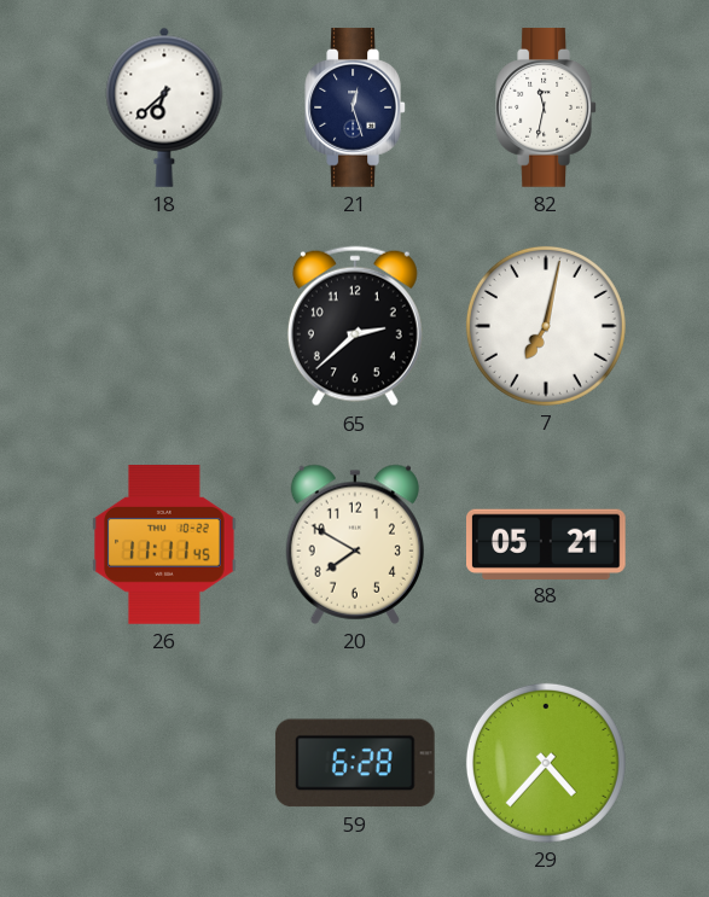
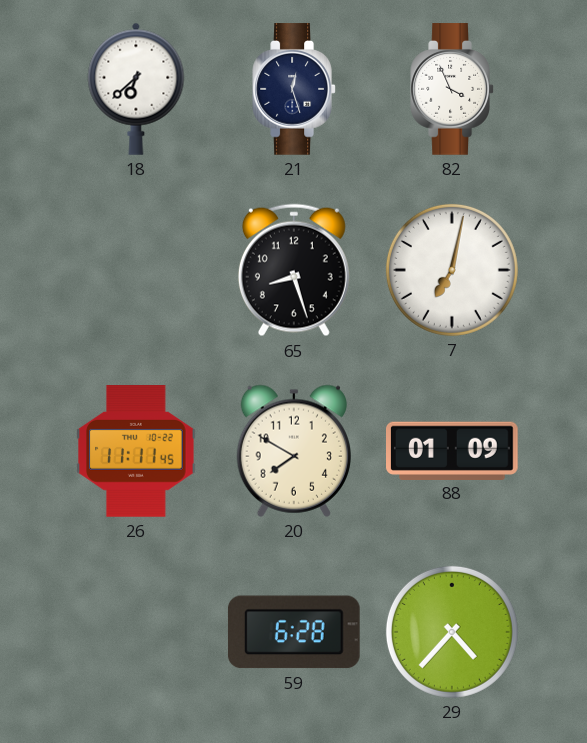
82: 11:32 -> 3:56
65: 2:38 -> 8:27
88: 05:21 -> 01:09
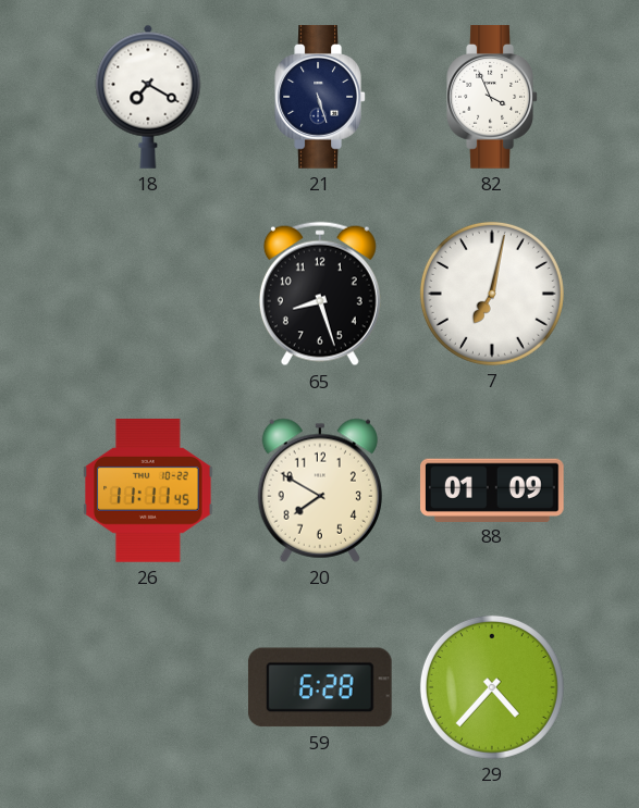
18: 6:38 -> 7:20
21: 12:27 -> 5:27
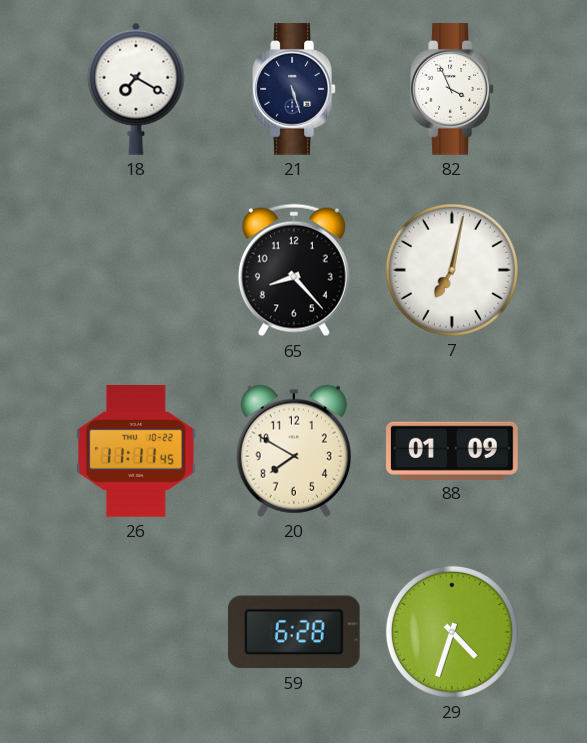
65: 8:27 -> 8:23
29: 4:37 -> 4:33
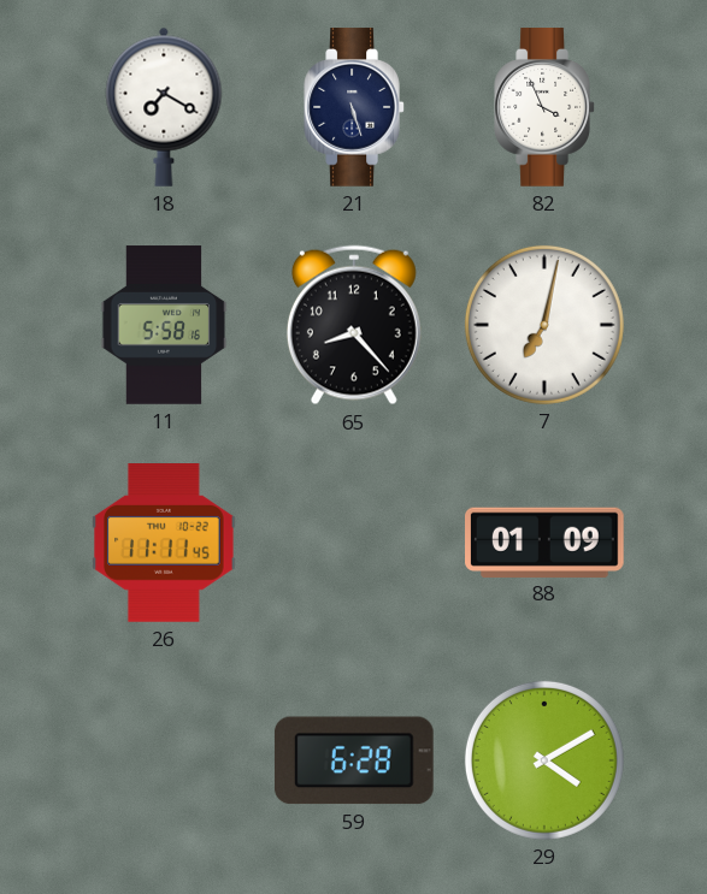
11: none -> 5:58
20: 7:50 -> none
29: 4:33 -> 4:10
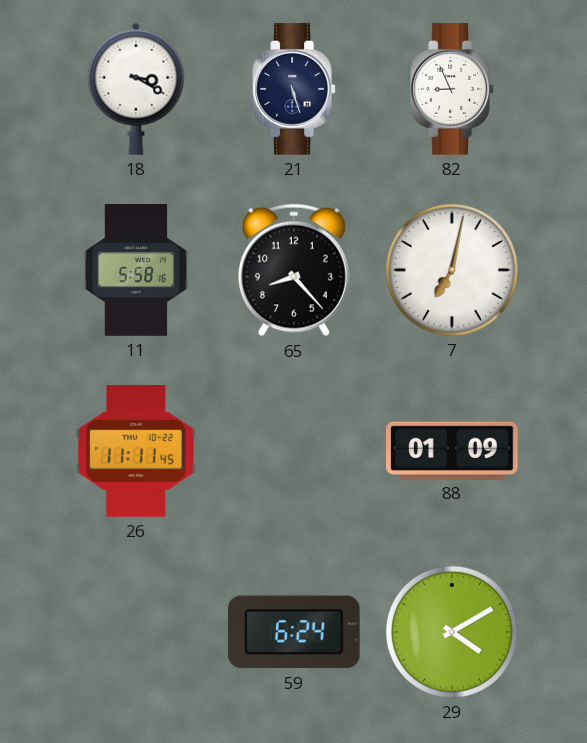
18: 7:20 -> 3:20
82: 3:56 -> 8:56
59: 6:28 -> 6:24
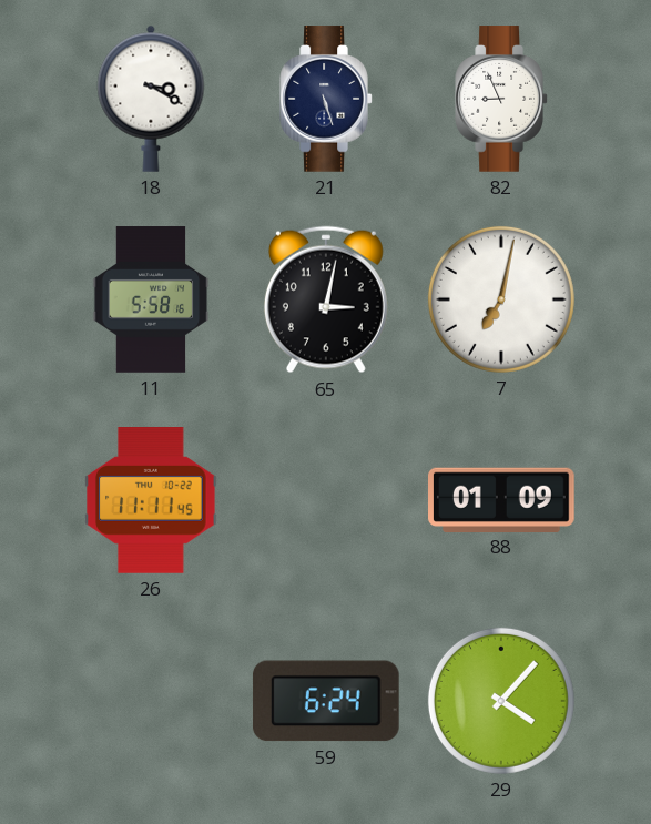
65: 8:23 -> 3:02
29: 4:10 -> 4:07
